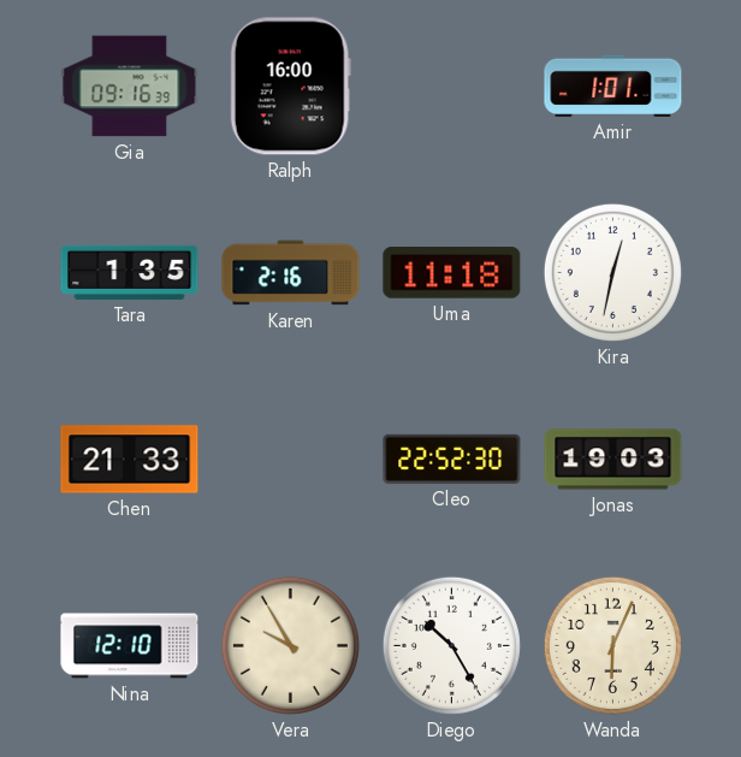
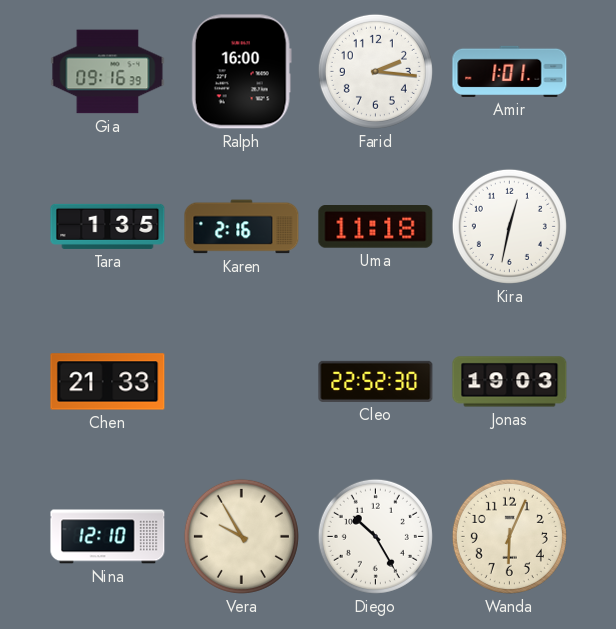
Farid: none -> 2:16
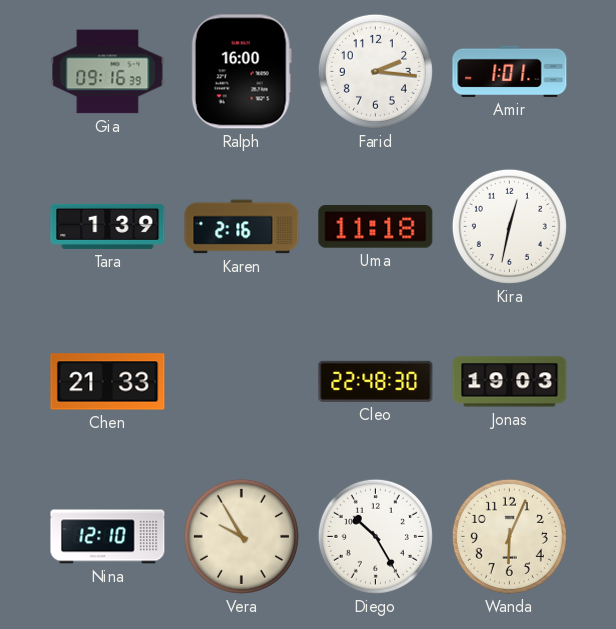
Tara: 1:35 -> 1:39
Cleo: 22:52 -> 22:48
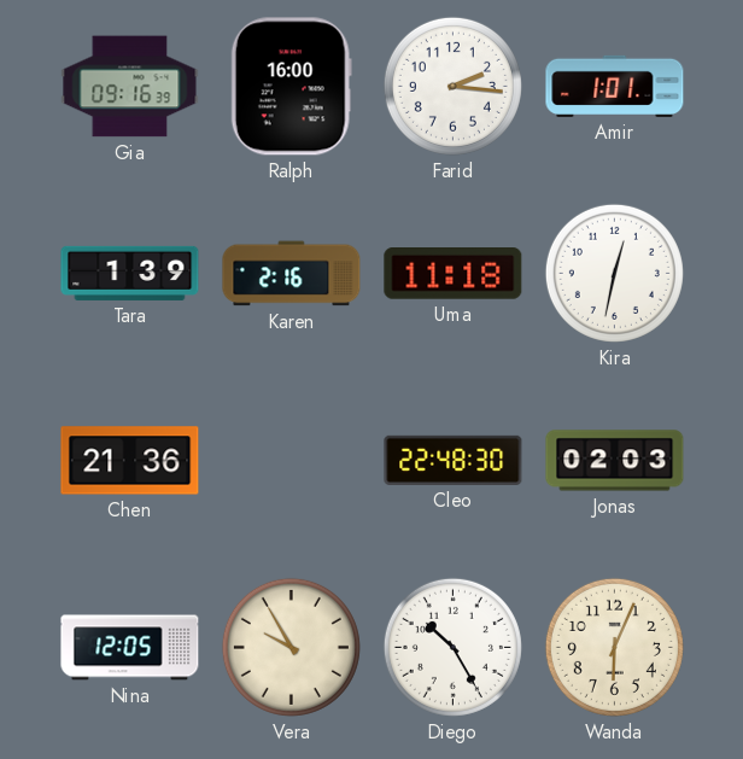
Chen: 21:33 -> 21:36
Jonas: 19:03 -> 02:03
Nina: 12:10 -> 12:05
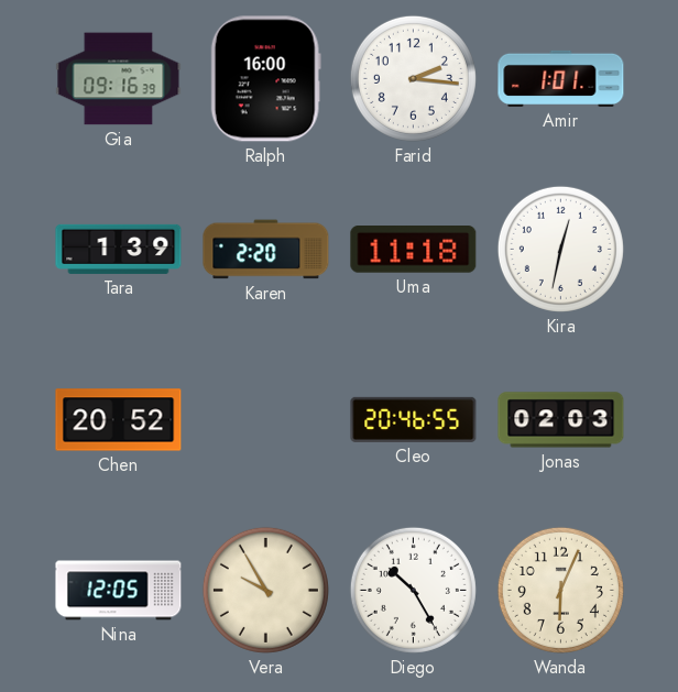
Karen: 2:16 -> 2:20
Chen: 21:36 -> 20:52
Cleo: 22:48 -> 20:46
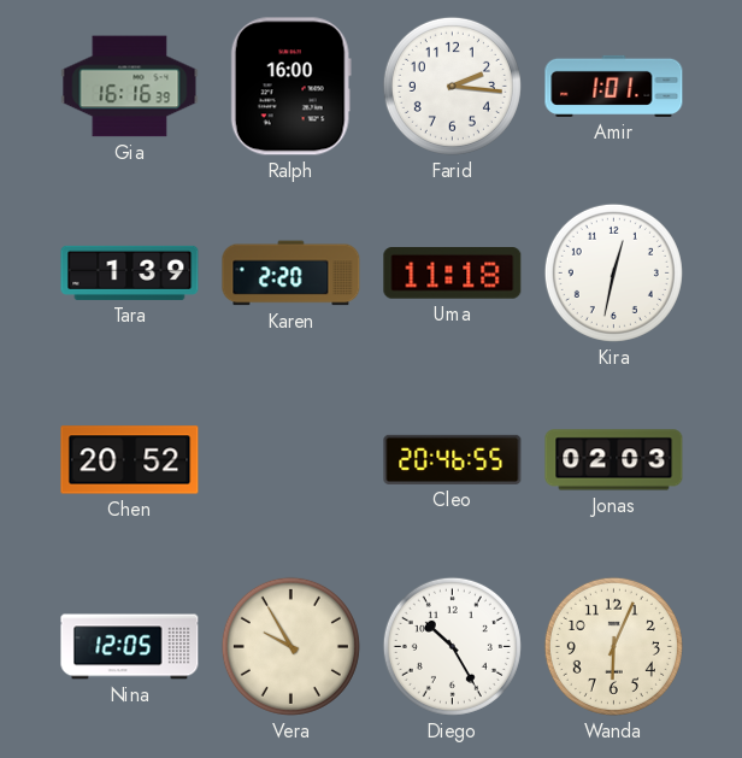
Gia: 09:16 -> 16:16
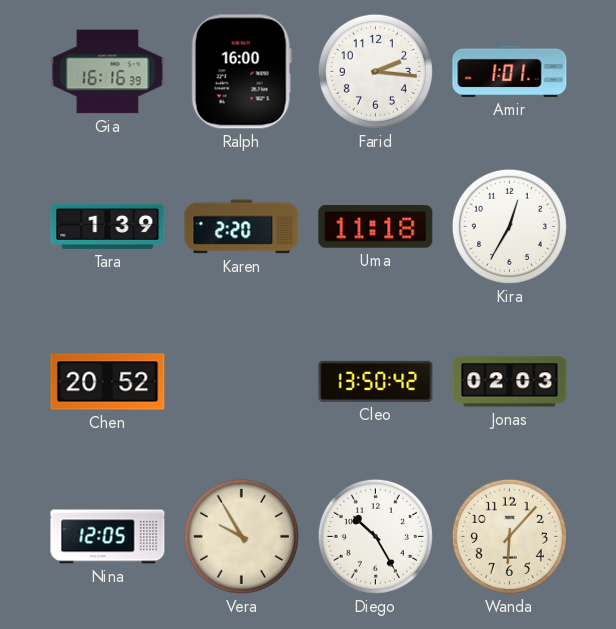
Kira: 12:32 -> 12:35
Cleo: 20:46 -> 13:50
Wanda: 6:04 -> 6:07
